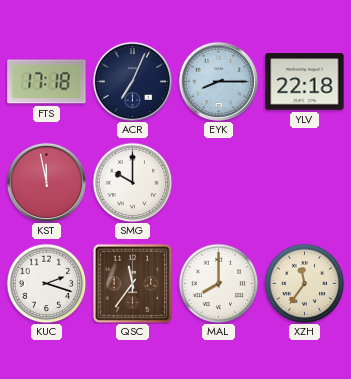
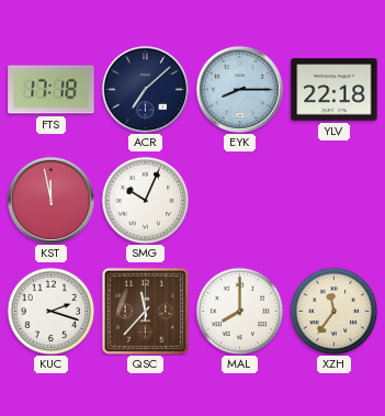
ACR: 7:04 -> 7:08
SMG: 10:00 -> 10:04
QSC: 11:36 -> 11:37
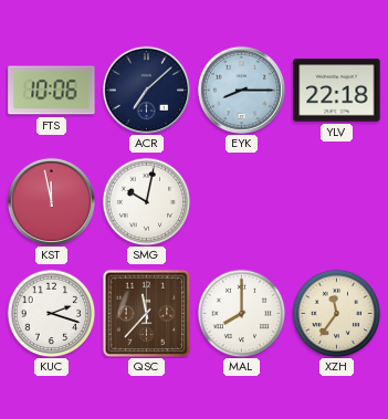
FTS: 17:18 -> 10:06
SMG: 10:04 -> 10:02
